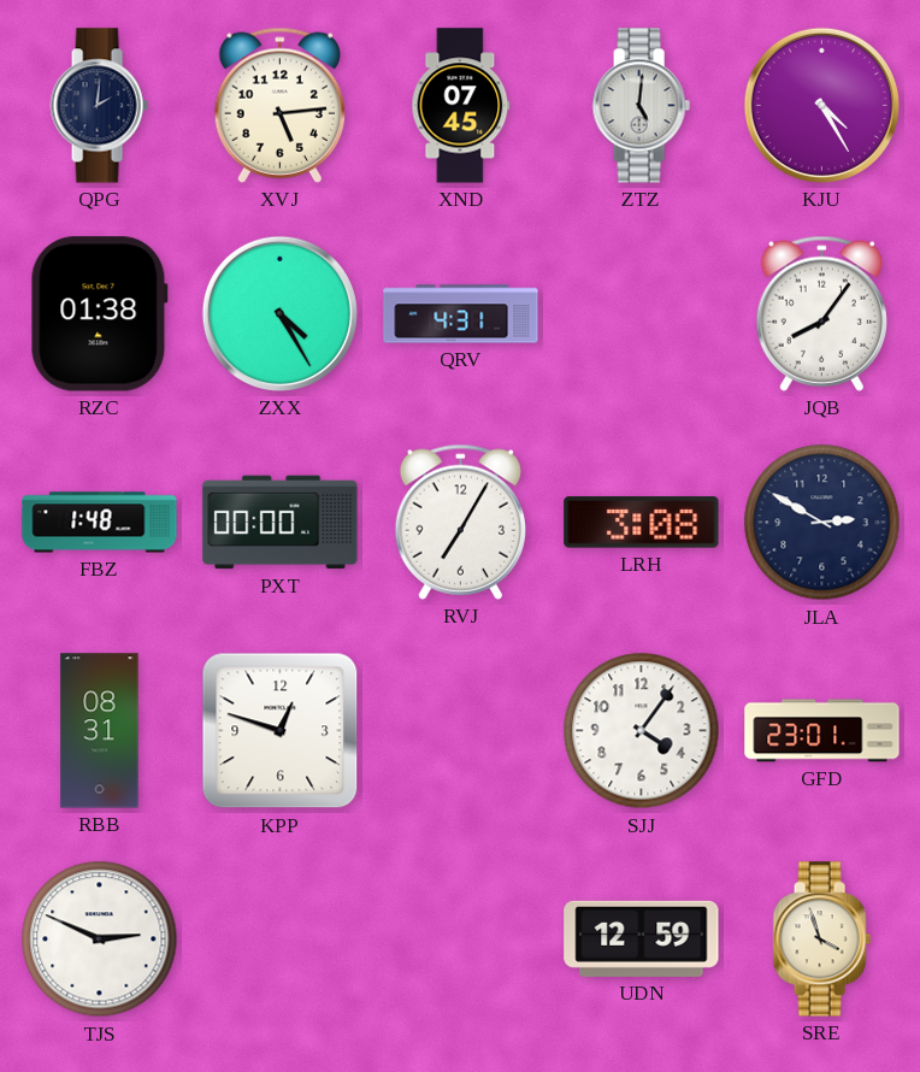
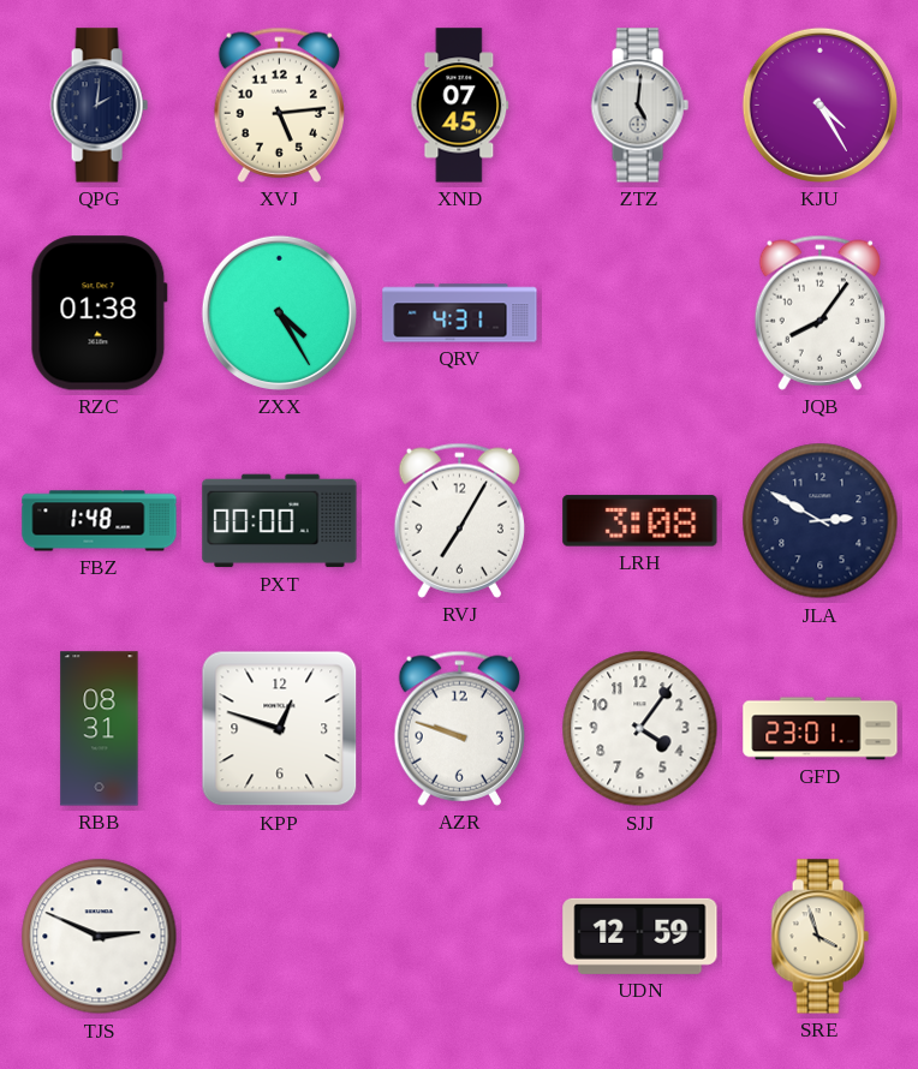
AZR: none -> 9:48
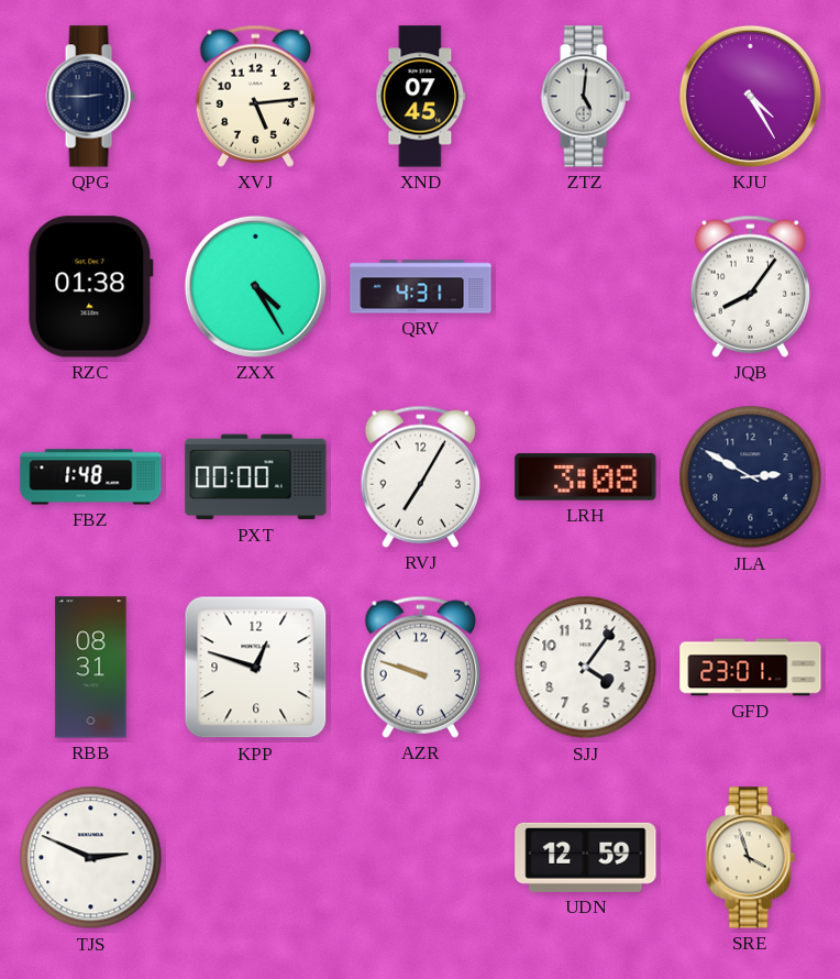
QPG: 2:01 -> 2:45
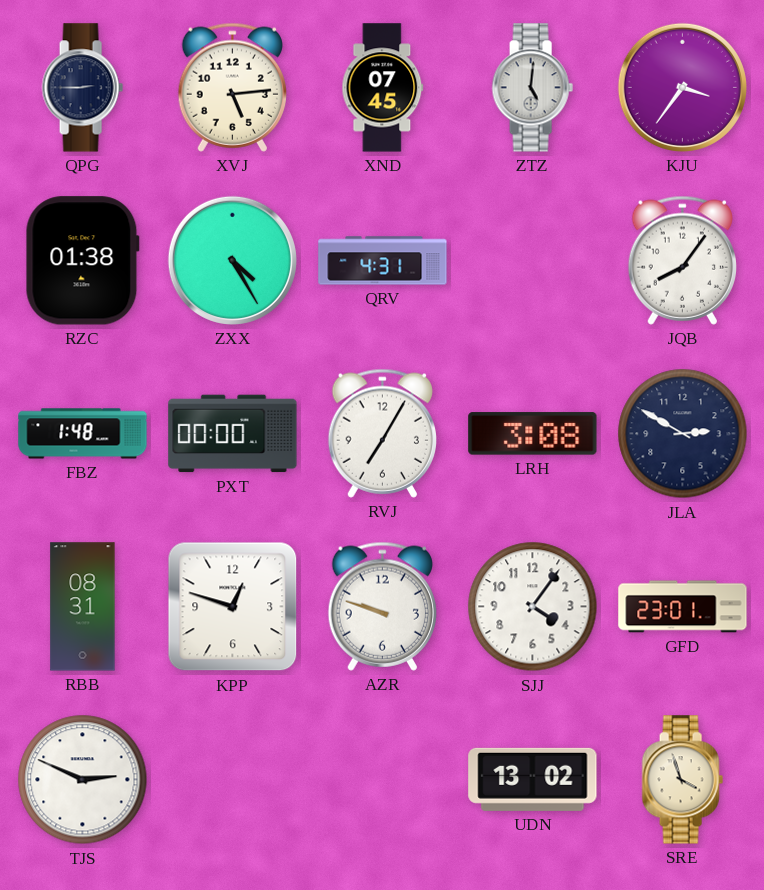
KJU: 4:25 -> 3:36
UDN: 12:59 -> 13:02
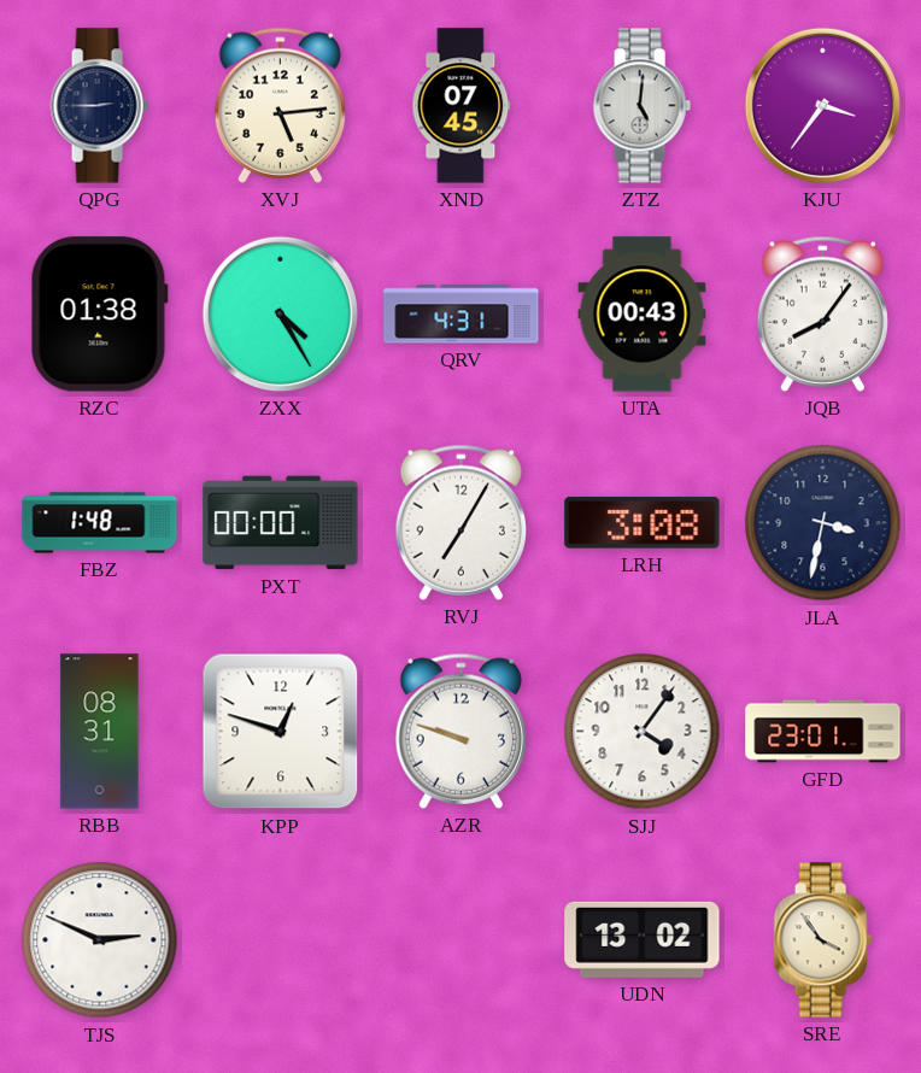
UTA: none -> 00:43
JLA: 2:50 -> 3:32
SRE: 3:57 -> 3:54
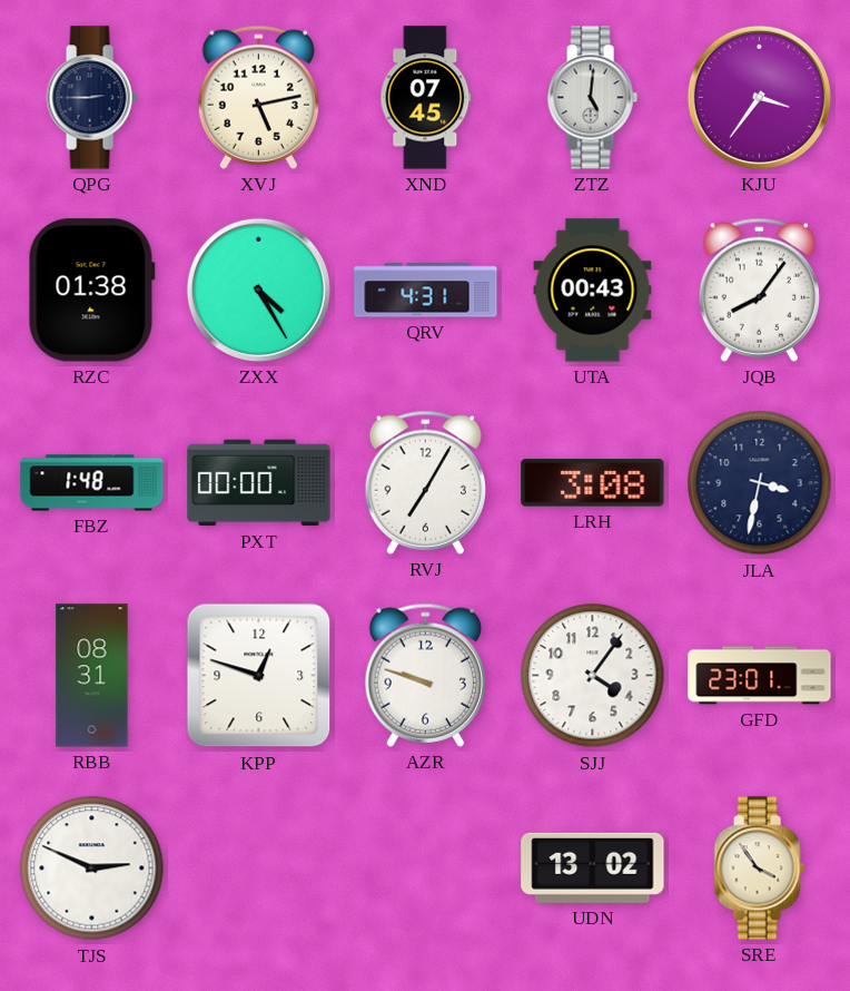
XVJ: 5:14 -> 5:13
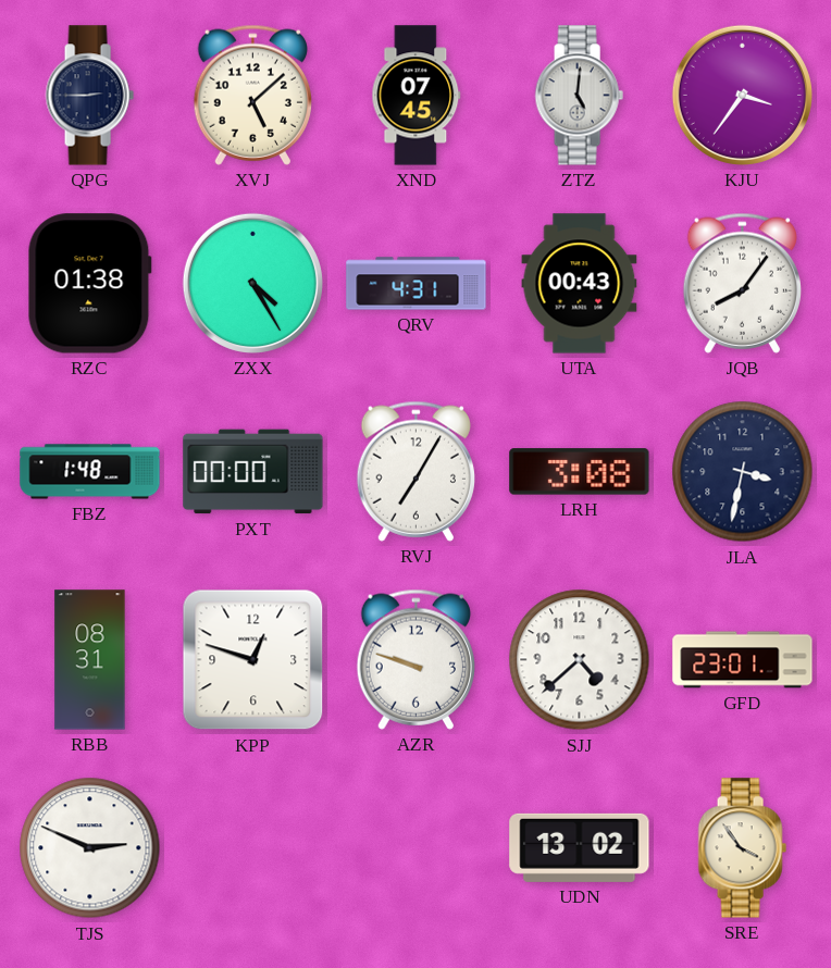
XVJ: 5:13 -> 5:08
SJJ: 4:06 -> 4:38
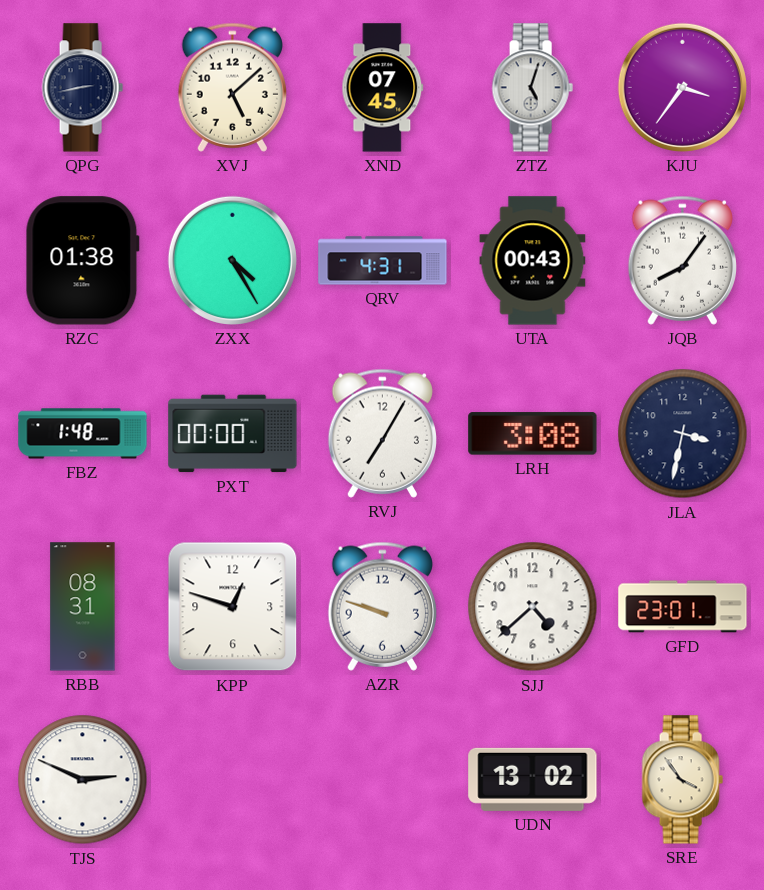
QPG: 2:45 -> 2:43
ZTZ: 5:01 -> 5:03
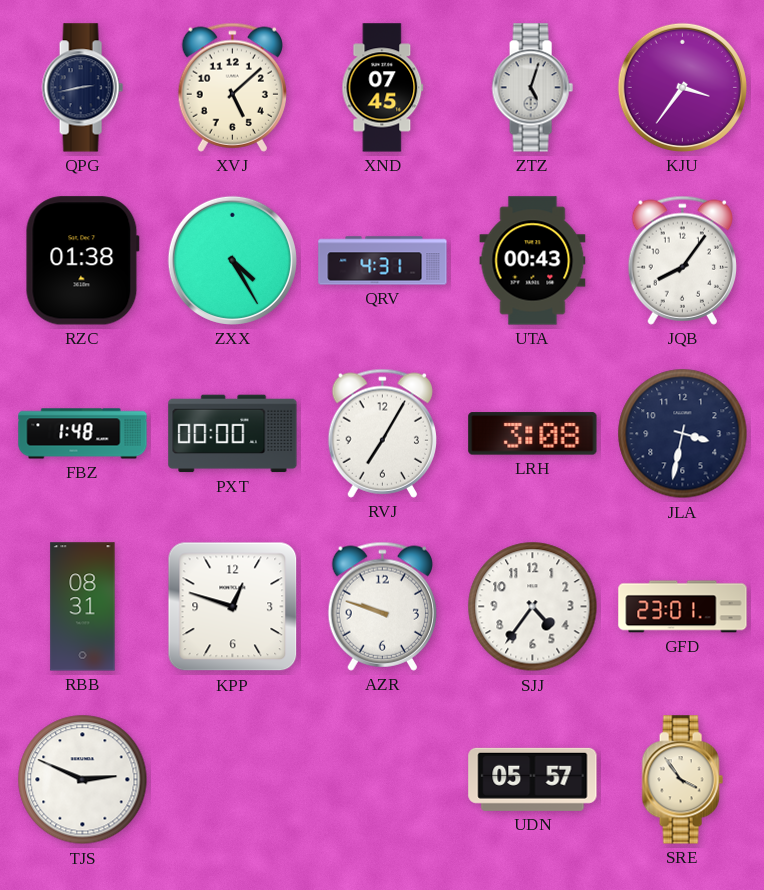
SJJ: 4:38 -> 4:36
UDN: 13:02 -> 05:57
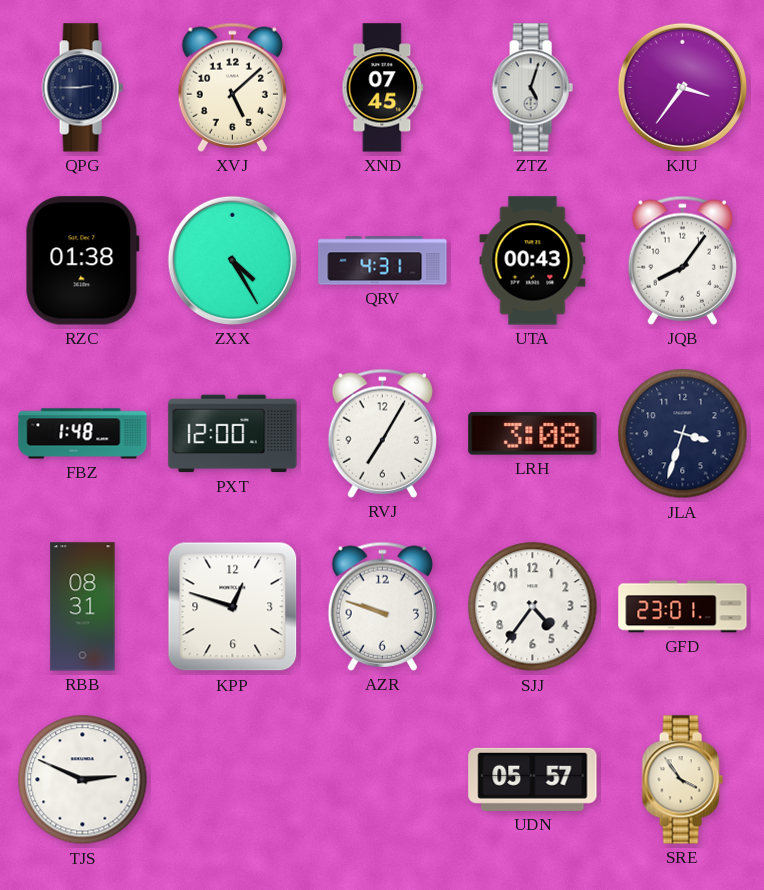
QPG: 2:43 -> 2:45
PXT: 00:00 -> 12:00
JLA: 3:32 -> 3:33
